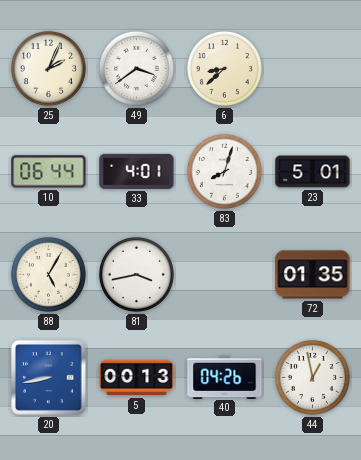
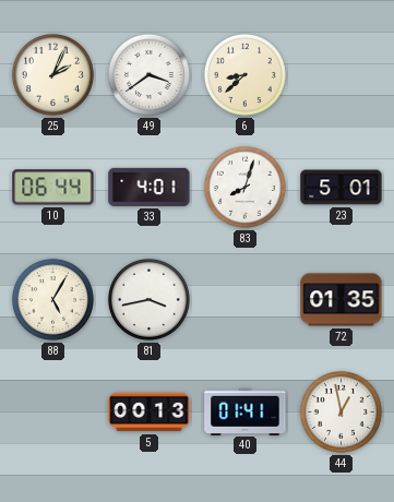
20: 8:43 -> none
40: 04:26 -> 01:41
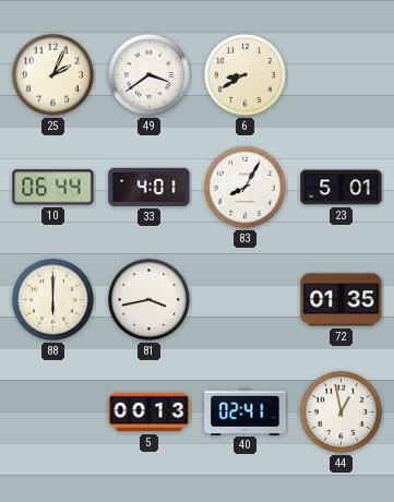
6: 8:38 -> 8:40
83: 8:03 -> 8:05
88: 5:05 -> 6:00
40: 01:41 -> 02:41
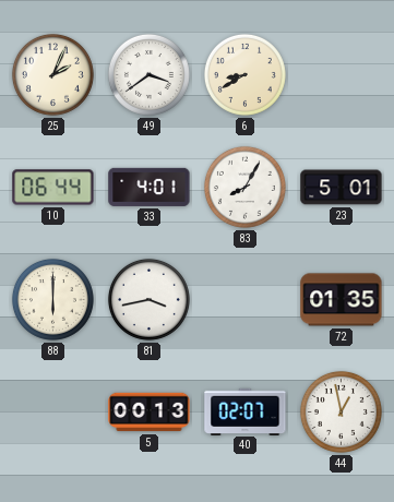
40: 02:41 -> 02:07
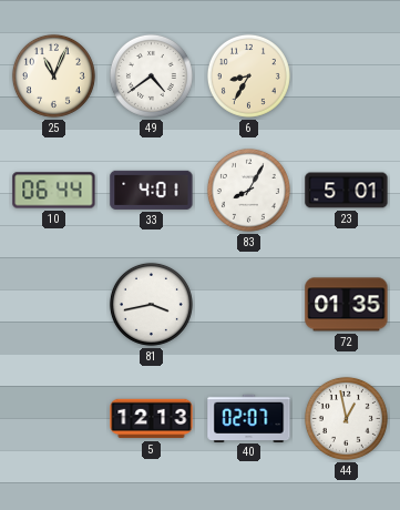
25: 2:04 -> 11:04
49: 3:39 -> 4:39
6: 8:40 -> 8:35
88: 6:00 -> none
5: 00:13 -> 12:13
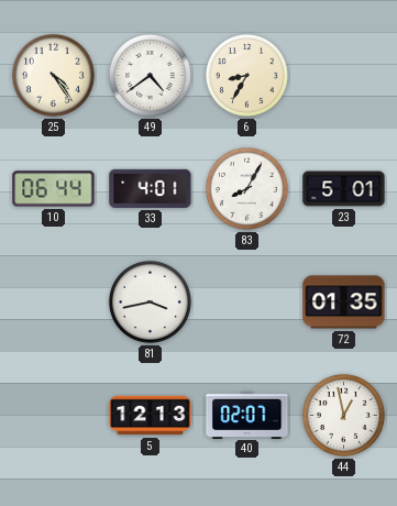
25: 11:04 -> 4:24
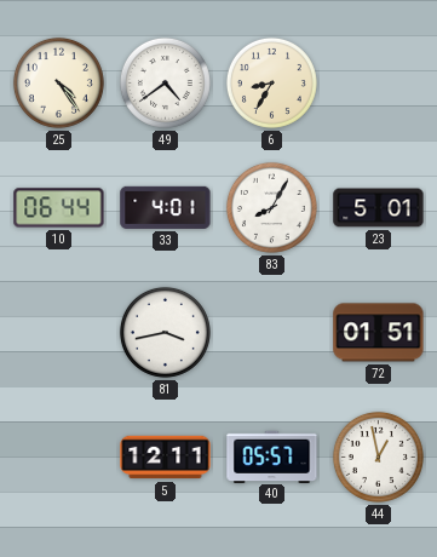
72: 01:35 -> 01:51
5: 12:13 -> 12:11
40: 02:07 -> 05:57
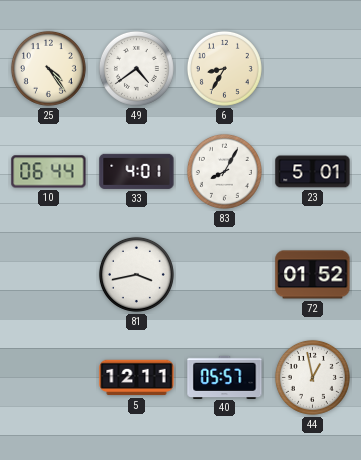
72: 01:51 -> 01:52
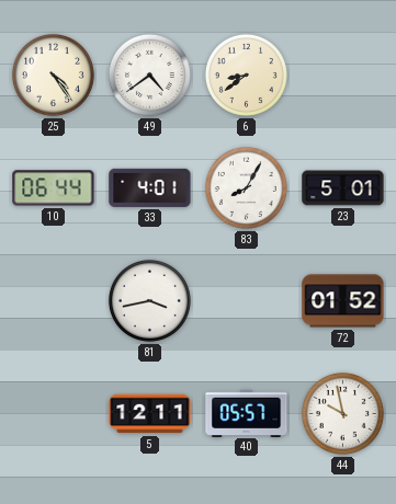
6: 8:35 -> 8:39
44: 12:58 -> 9:58
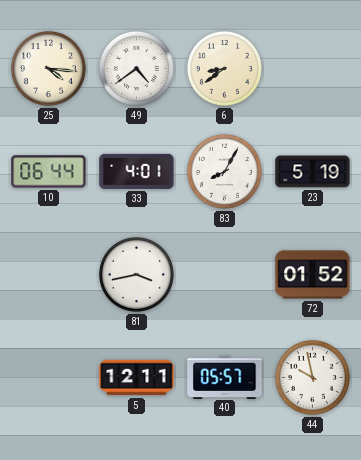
25: 4:24 -> 4:16
23: 5:01 -> 5:19
